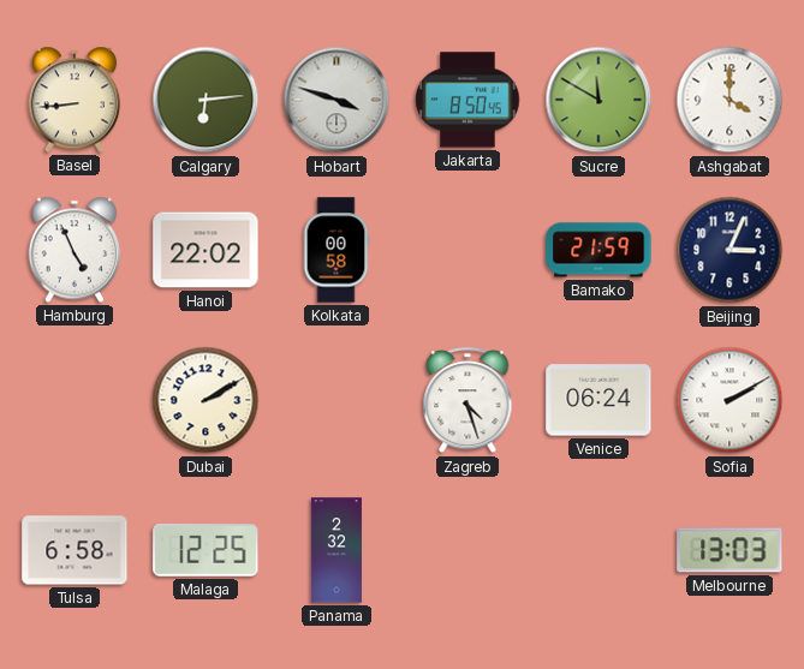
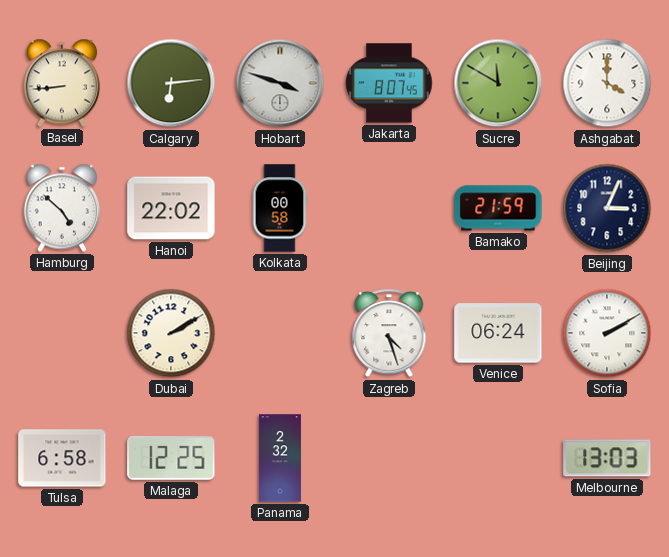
Jakarta: 8:50 -> 8:07
Hamburg: 4:56 -> 4:52
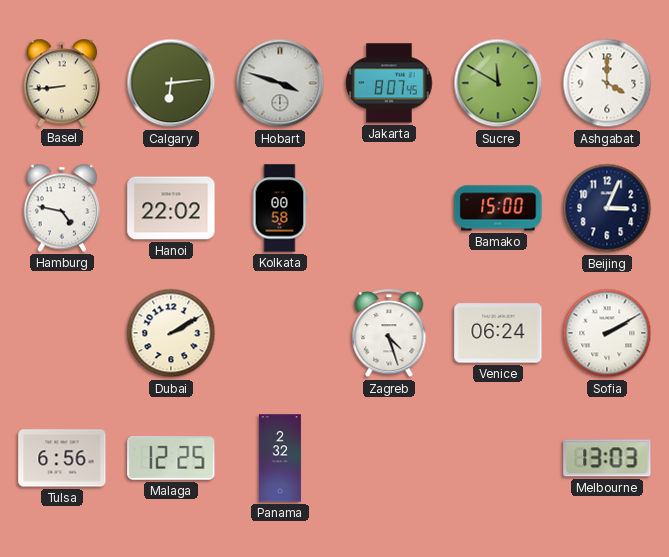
Hamburg: 4:52 -> 4:47
Bamako: 21:59 -> 15:00
Tulsa: 6:58 -> 6:56
